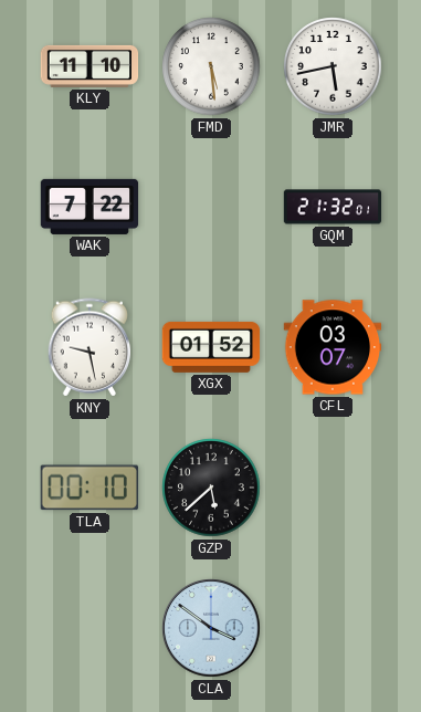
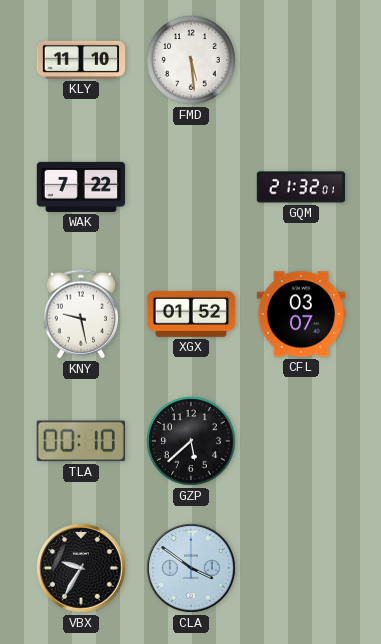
JMR: 5:43 -> none
VBX: none -> 9:35
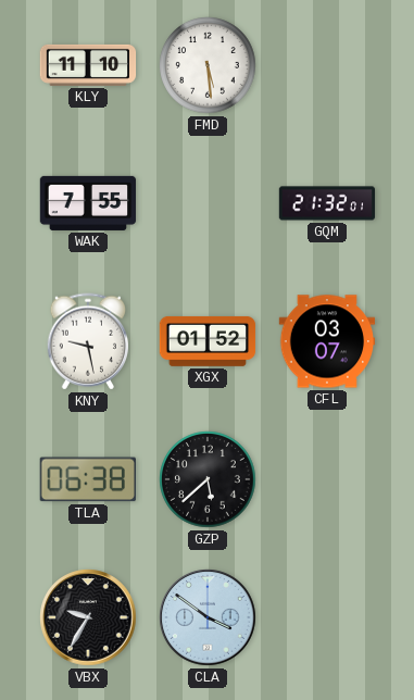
WAK: 7:22 -> 7:55
TLA: 00:10 -> 06:38
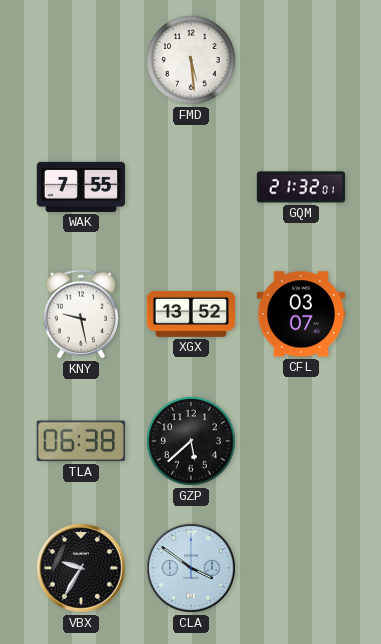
KLY: 11:10 -> none
XGX: 01:52 -> 13:52
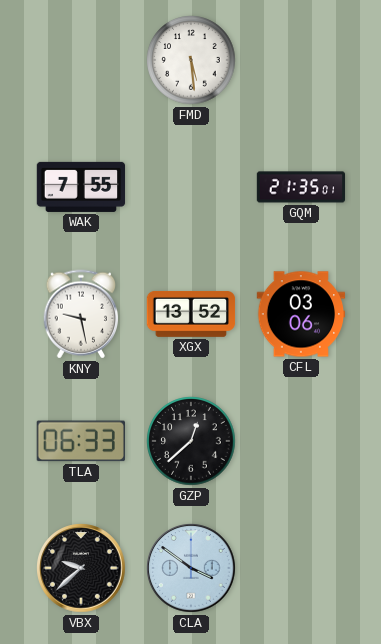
GQM: 21:32 -> 21:35
CFL: 03:07 -> 03:06
TLA: 06:38 -> 06:33
GZP: 5:38 -> 12:38
VBX: 9:35 -> 9:38
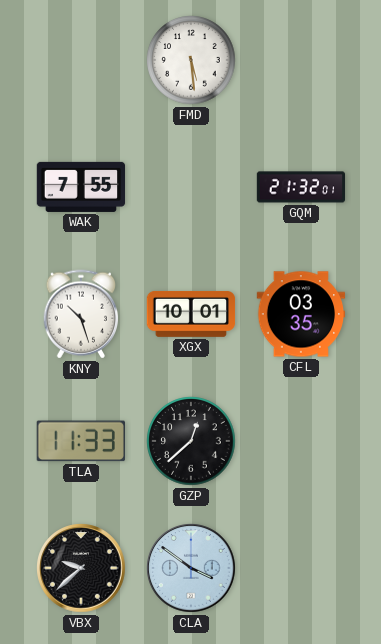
GQM: 21:35 -> 21:32
KNY: 9:28 -> 10:27
XGX: 13:52 -> 10:01
CFL: 03:06 -> 03:35
TLA: 06:33 -> 11:33
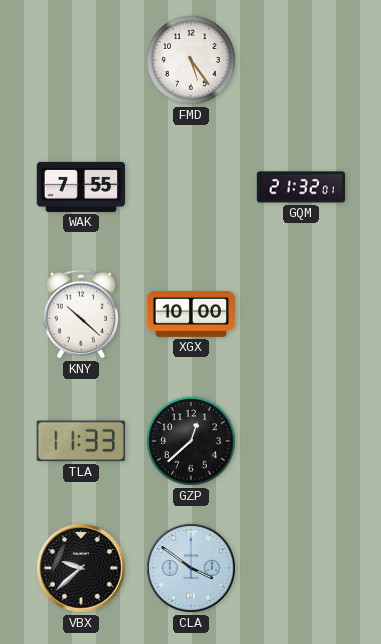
FMD: 5:29 -> 5:24
KNY: 10:27 -> 10:22
XGX: 10:01 -> 10:00
CFL: 03:35 -> none
